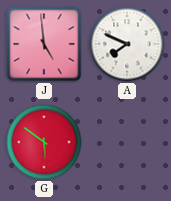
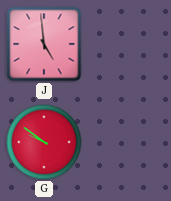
A: 7:49 -> none
G: 5:51 -> 9:51
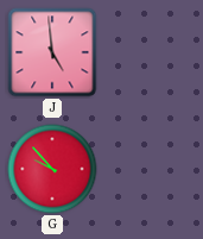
G: 9:51 -> 9:53
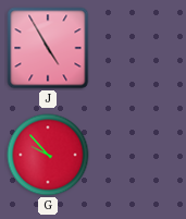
J: 4:59 -> 4:55
